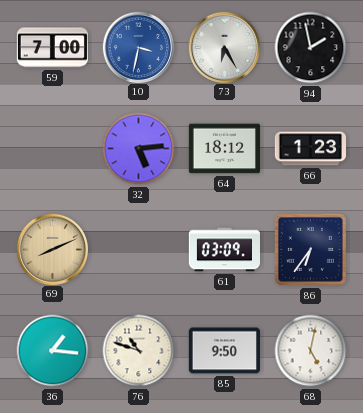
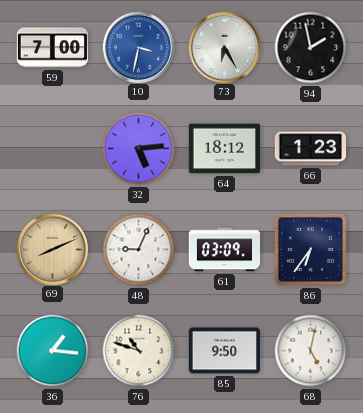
48: none -> 9:04
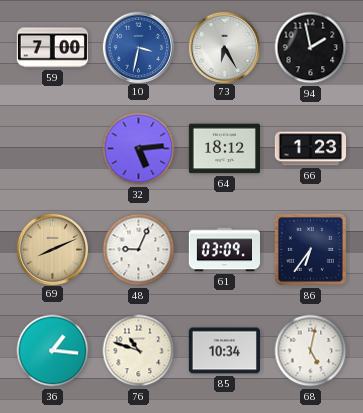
85: 9:50 -> 10:34
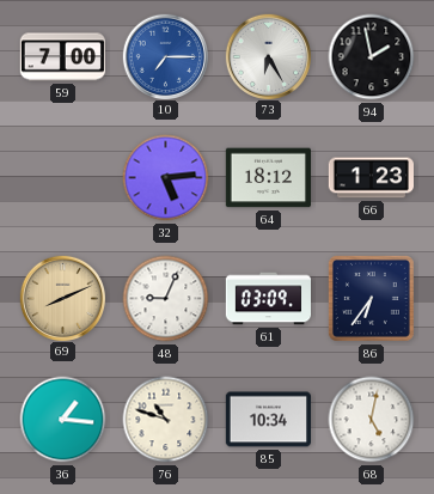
10: 3:32 -> 7:15
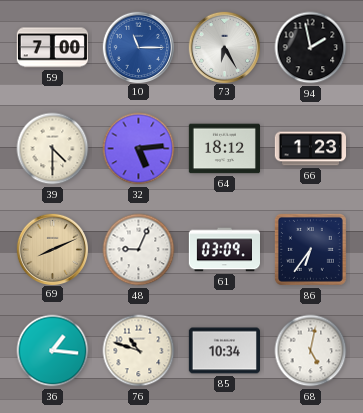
10: 7:15 -> 11:15
39: none -> 4:30
